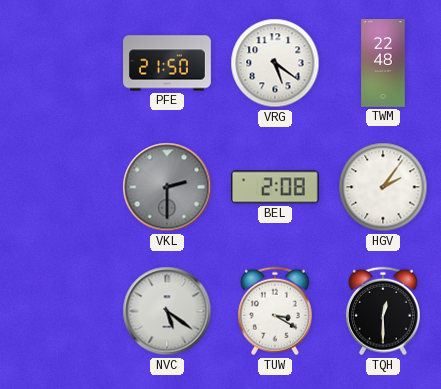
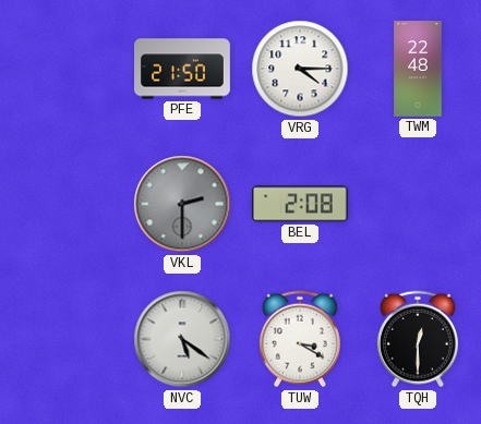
VRG: 5:21 -> 4:15
HGV: 2:06 -> none
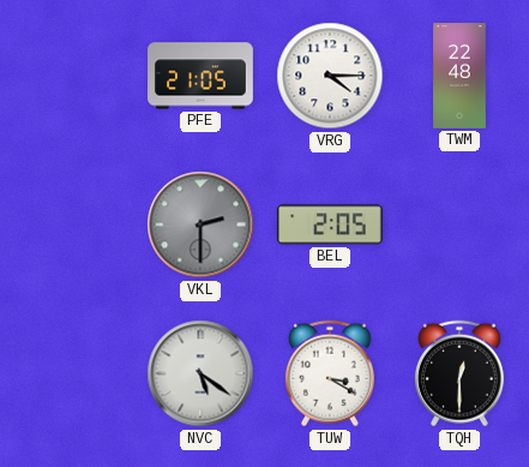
PFE: 21:50 -> 21:05
BEL: 2:08 -> 2:05
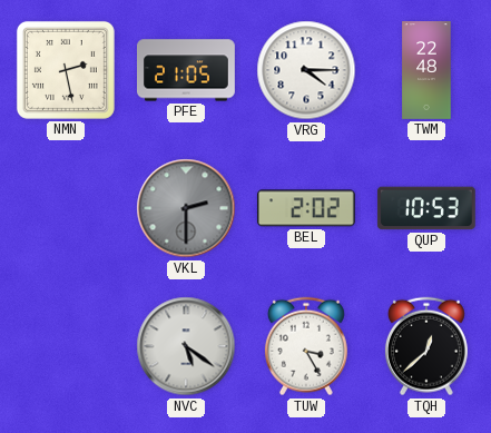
NMN: none -> 2:28
BEL: 2:05 -> 2:02
QUP: none -> 10:53
TUW: 3:20 -> 3:25
TQH: 12:30 -> 12:38
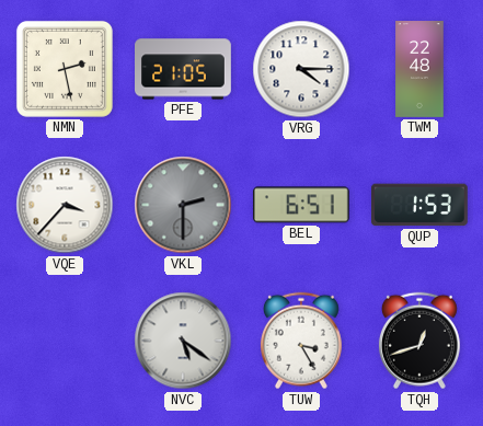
VQE: none -> 3:37
BEL: 2:02 -> 6:51
QUP: 10:53 -> 1:53
TQH: 12:38 -> 12:42
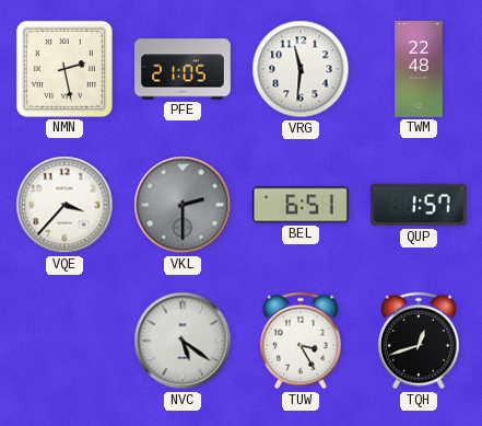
VRG: 4:15 -> 11:31
QUP: 1:53 -> 1:57
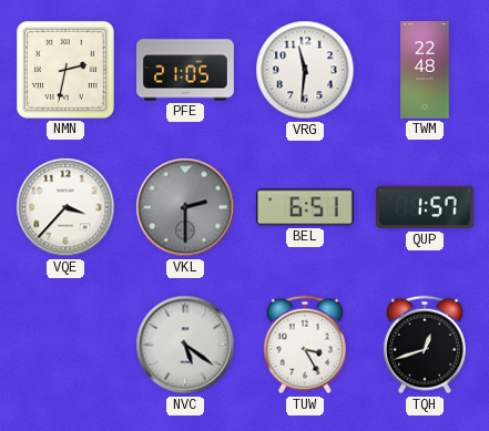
NMN: 2:28 -> 2:32
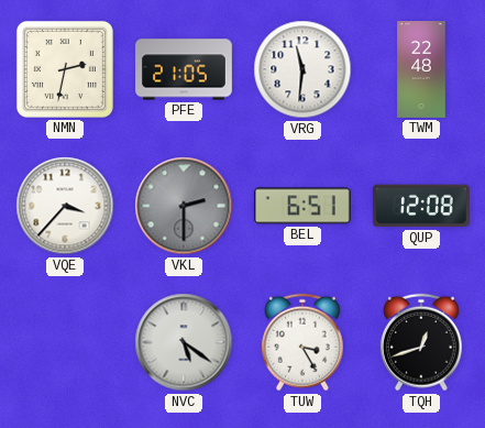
QUP: 1:57 -> 12:08
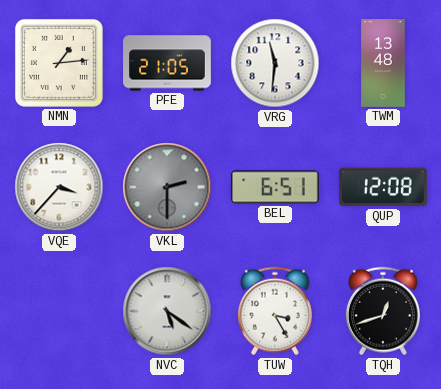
NMN: 2:32 -> 1:14
TWM: 22:48 -> 13:48
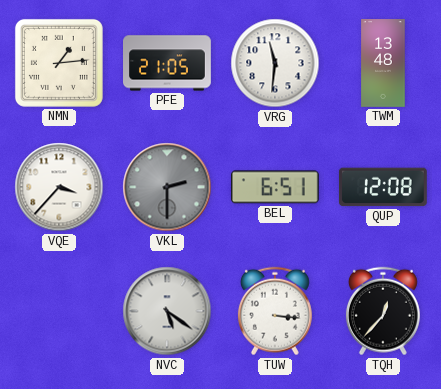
TUW: 3:25 -> 3:16
TQH: 12:42 -> 12:37
